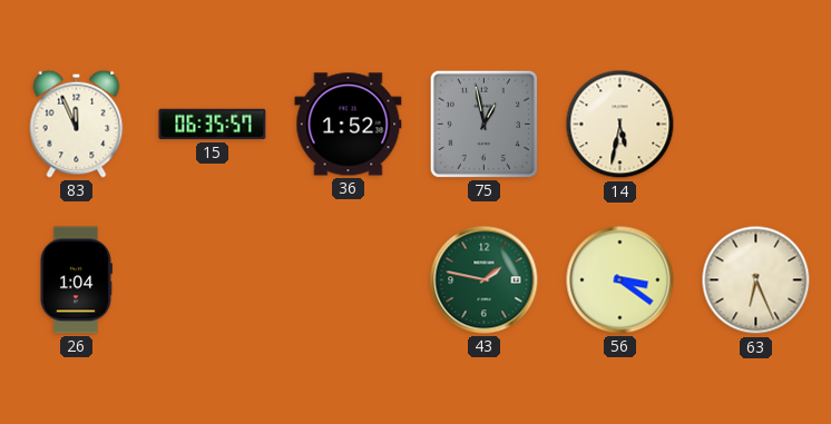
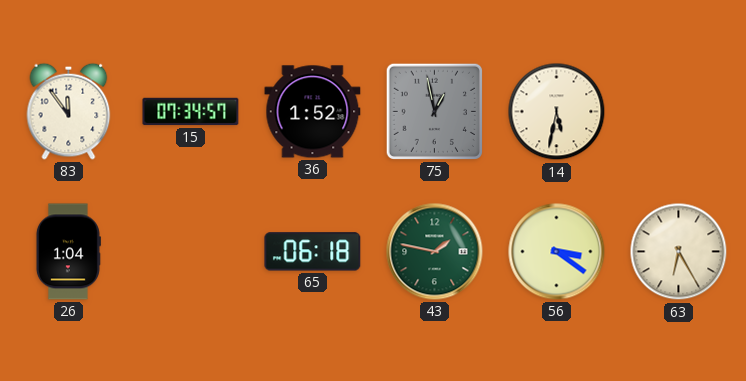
83: 11:56 -> 11:54
15: 06:35 -> 07:34
65: none -> 06:18
63: 6:26 -> 6:25
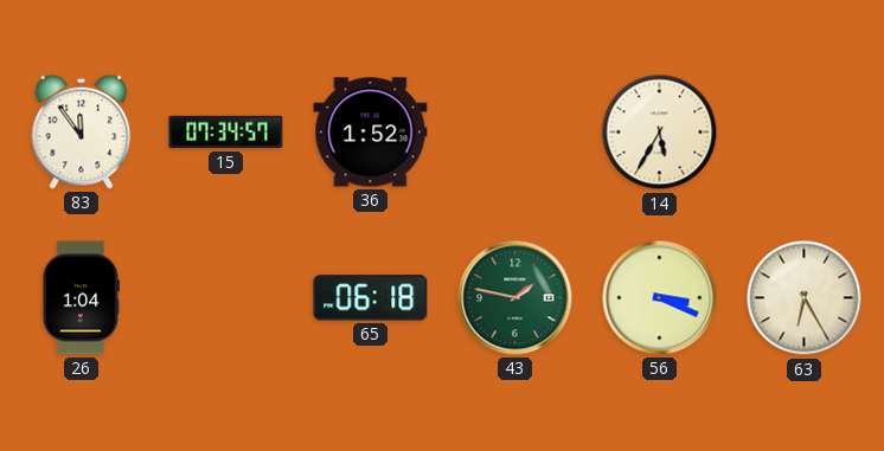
75: 12:58 -> none
14: 5:32 -> 5:35
56: 3:21 -> 3:19
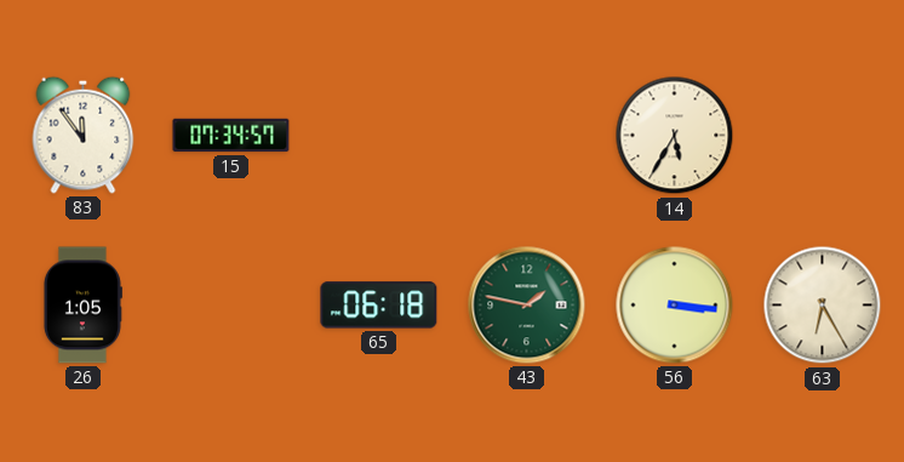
36: 1:52 -> none
26: 1:04 -> 1:05
56: 3:19 -> 3:16
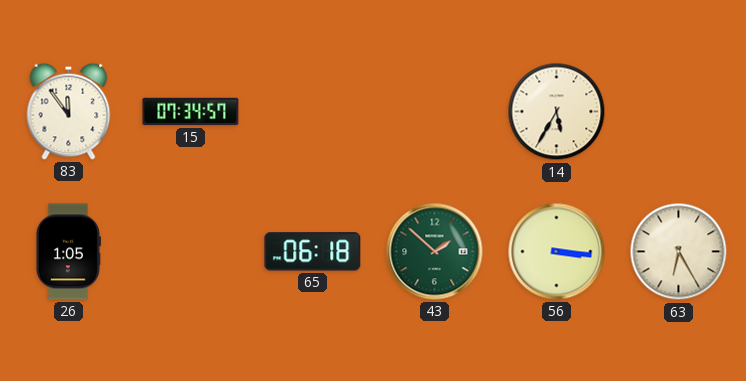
43: 1:47 -> 1:52
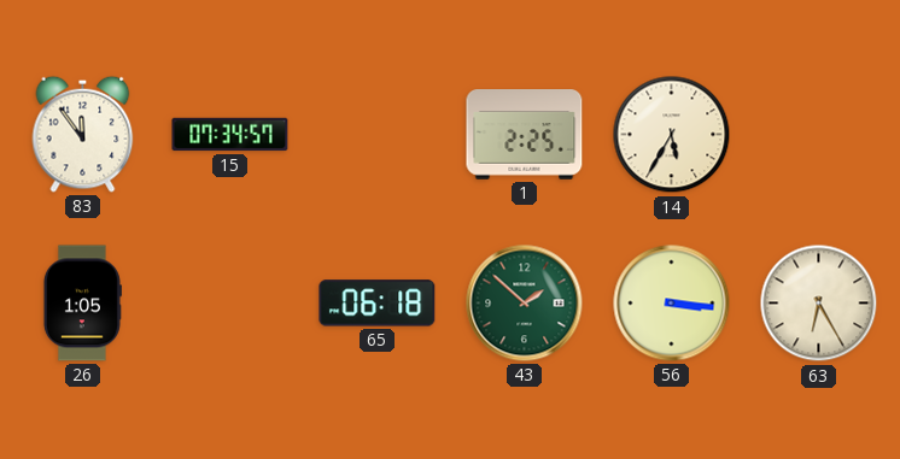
1: none -> 2:25
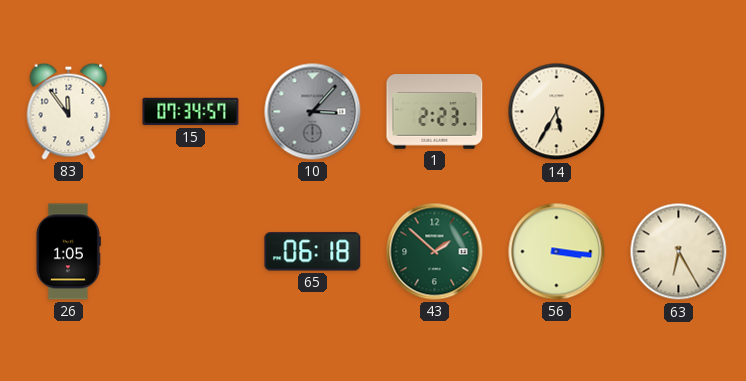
10: none -> 3:07
1: 2:25 -> 2:23
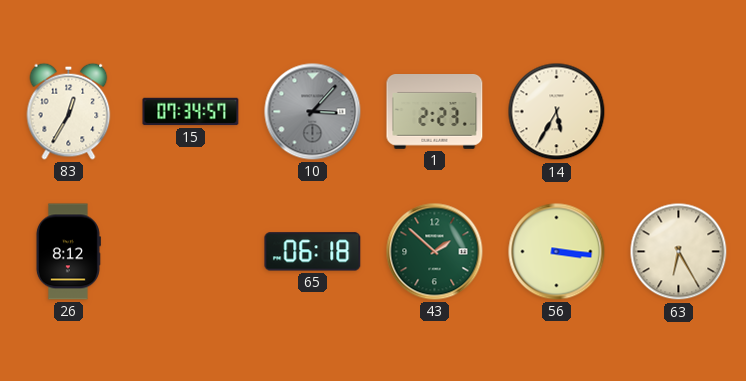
83: 11:54 -> 12:35
26: 1:05 -> 8:12
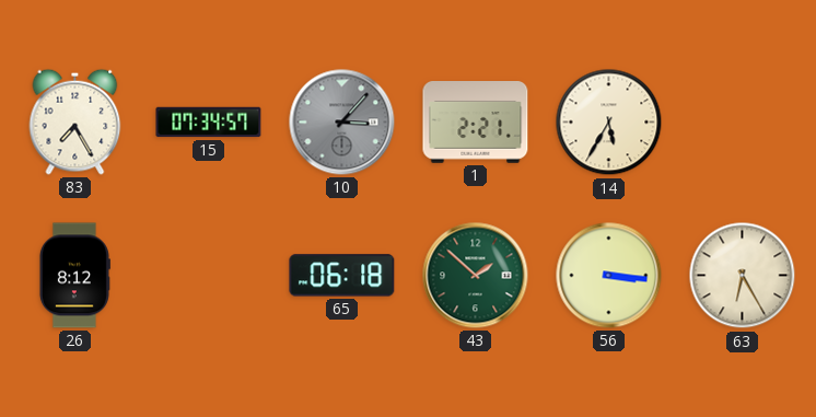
83: 12:35 -> 7:25
1: 2:23 -> 2:21
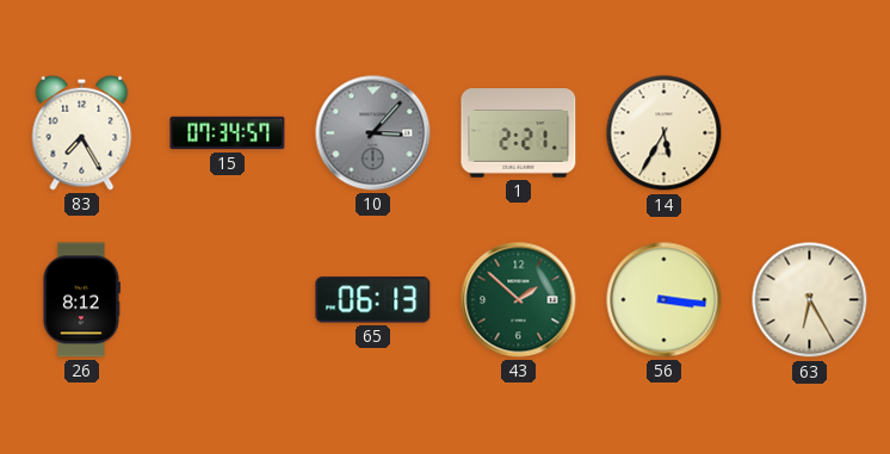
65: 06:18 -> 06:13
